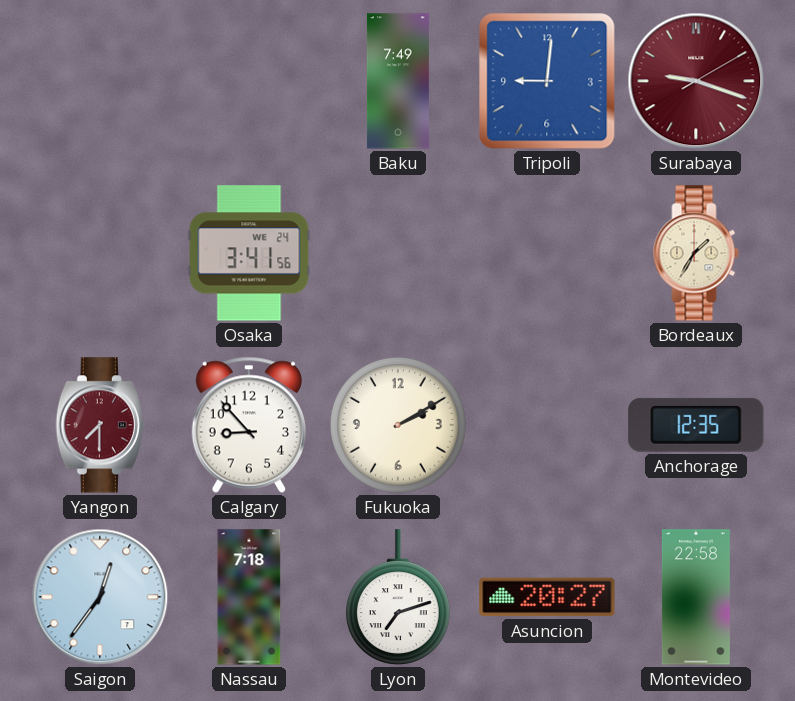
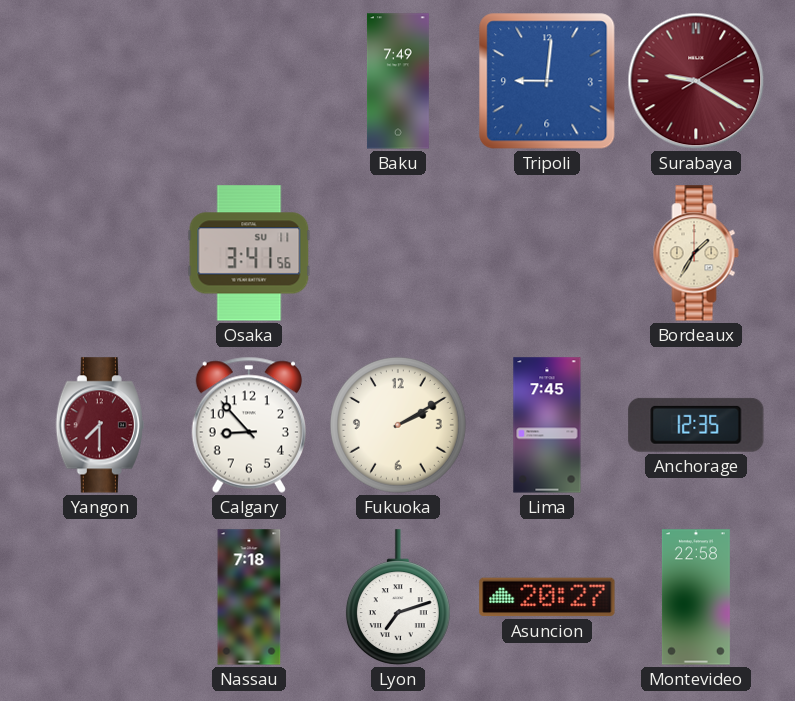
Surabaya: 9:18 -> 9:20
Osaka date: WE 24 -> SU 11
Lima: none -> 7:45
Saigon: 12:36 -> none
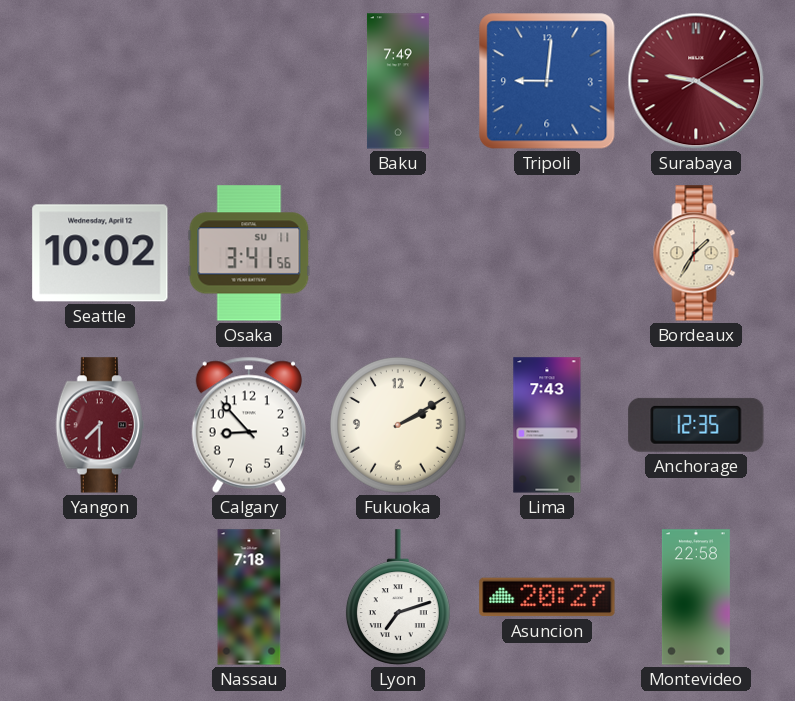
Seattle: none -> 10:02
Lima: 7:45 -> 7:43
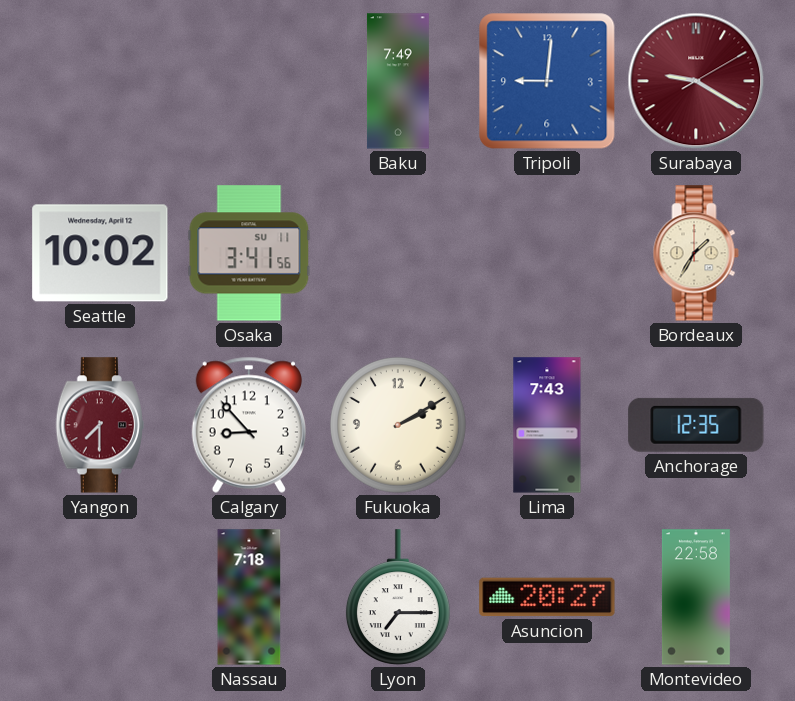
Lyon: 7:12 -> 7:15
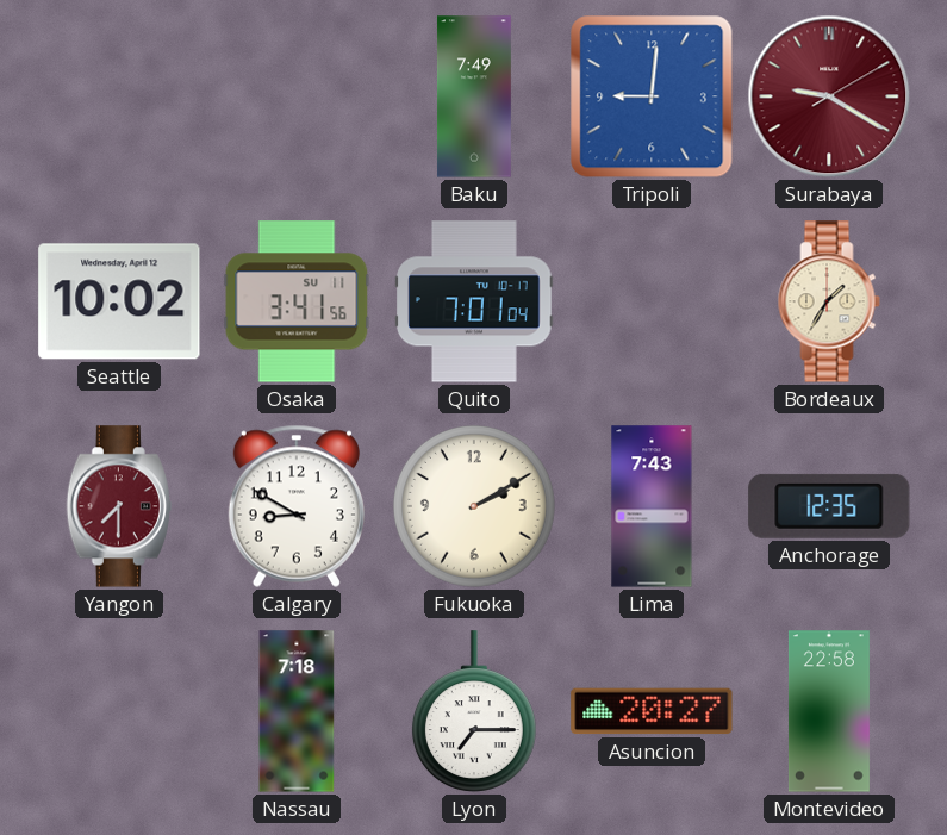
Quito: none -> 7:01
Calgary: 8:53 -> 8:50
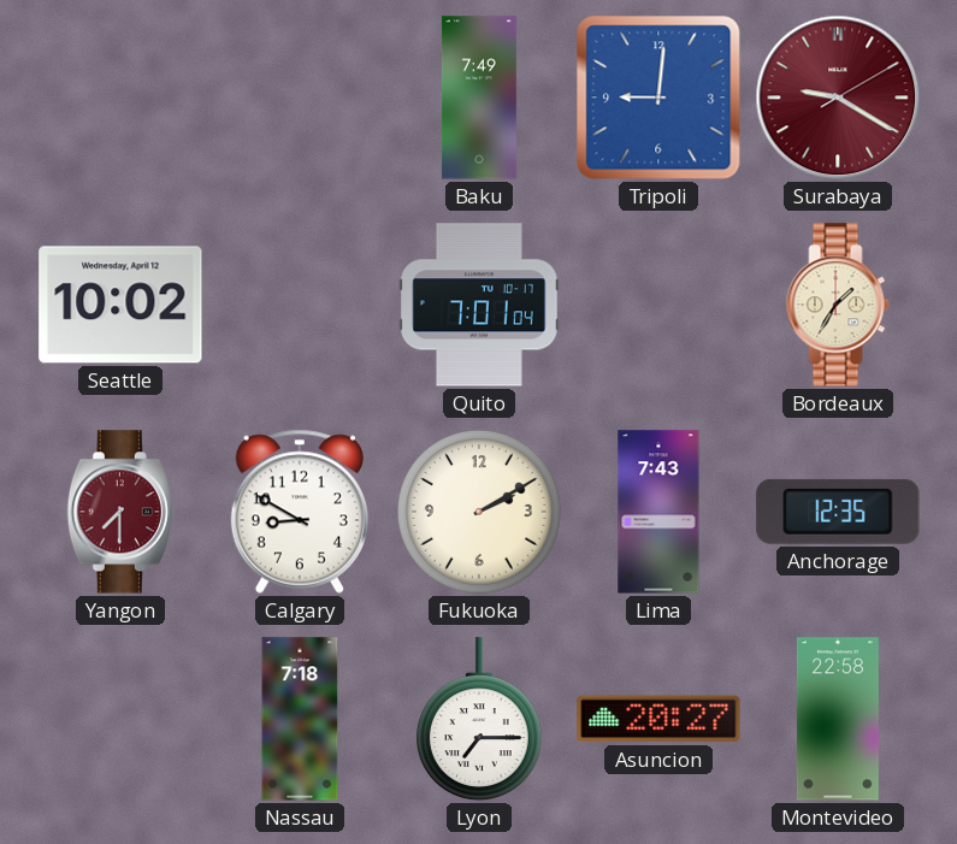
Osaka: 3:41 -> none
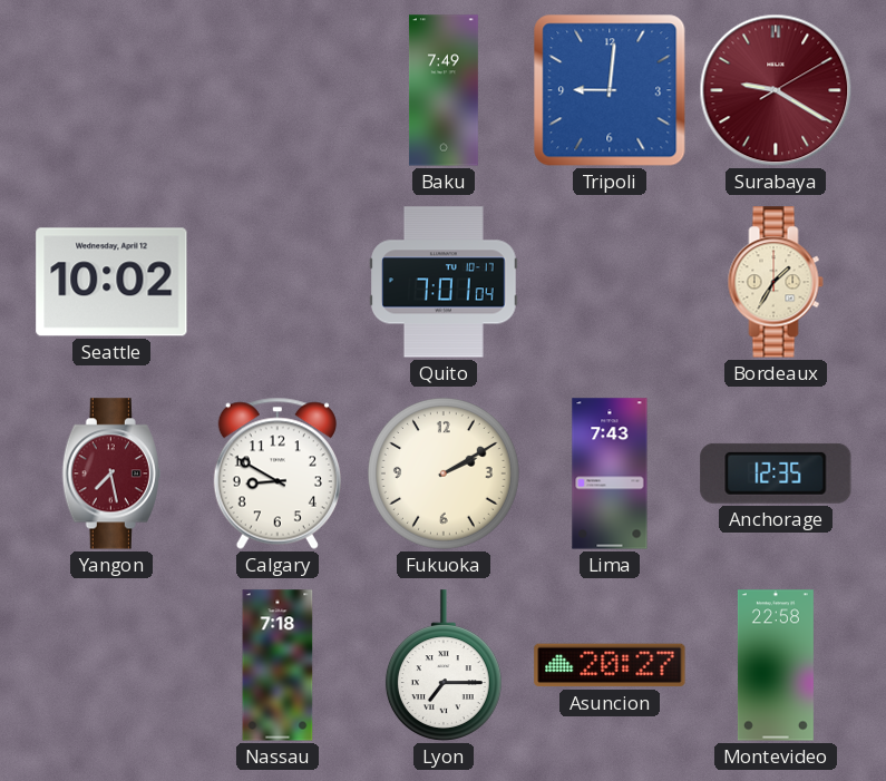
Yangon: 7:30 -> 7:28
